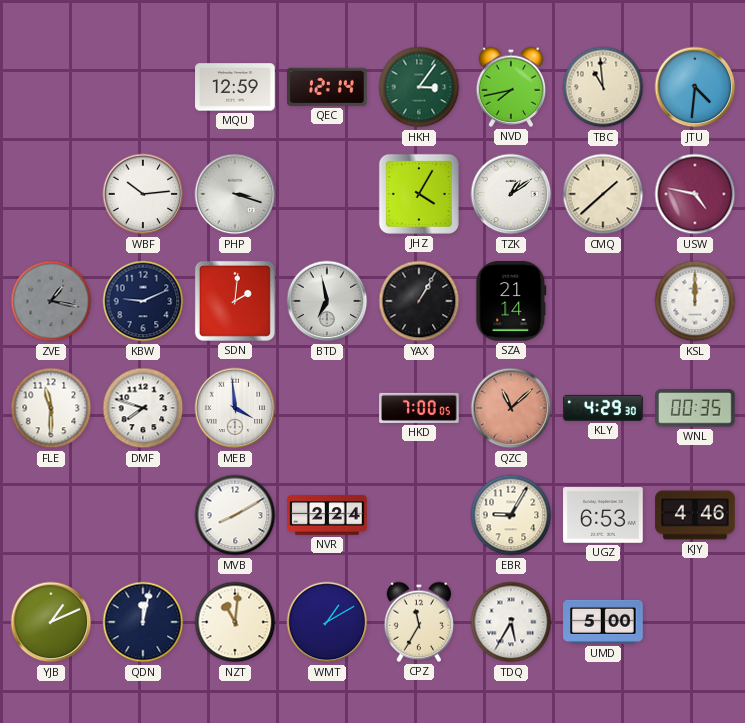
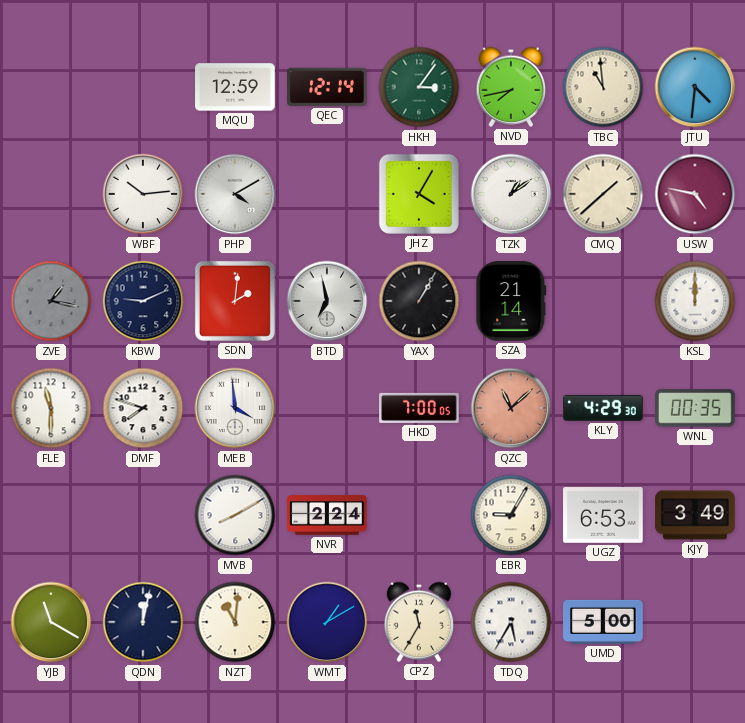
PHP: 3:18 -> 4:10
KJY: 4:46 -> 3:49
YJB: 1:11 -> 11:20
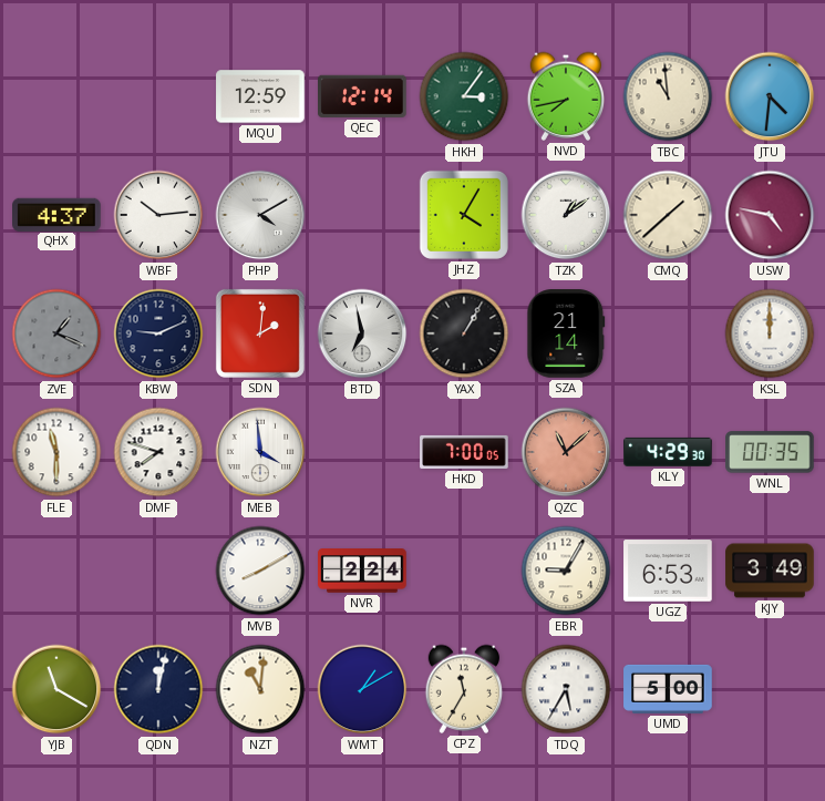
QHX: none -> 4:37
ZVE: 1:17 -> 1:19
